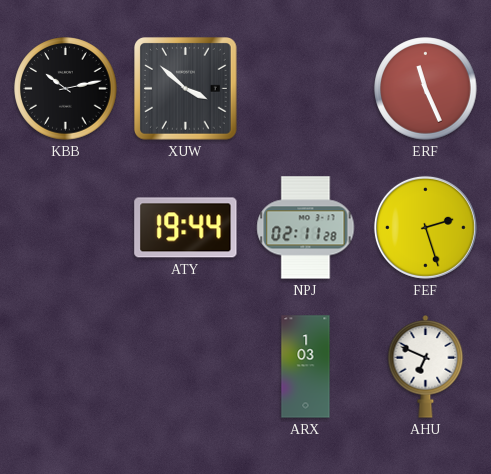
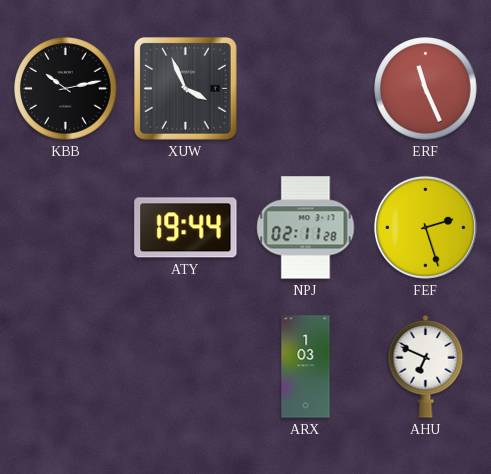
XUW: 3:52 -> 3:56
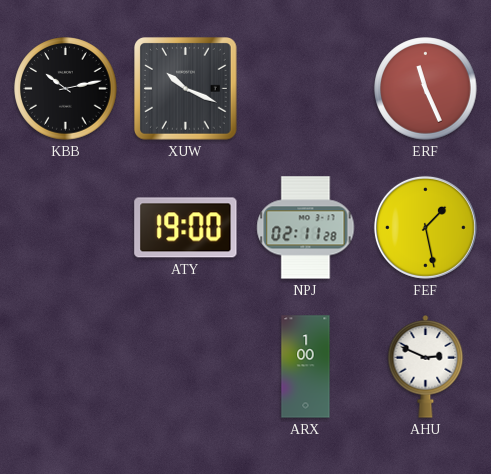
XUW: 3:56 -> 10:19
ATY: 19:44 -> 19:00
FEF: 2:27 -> 1:28
ARX: 1:03 -> 1:00
AHU: 6:49 -> 2:49
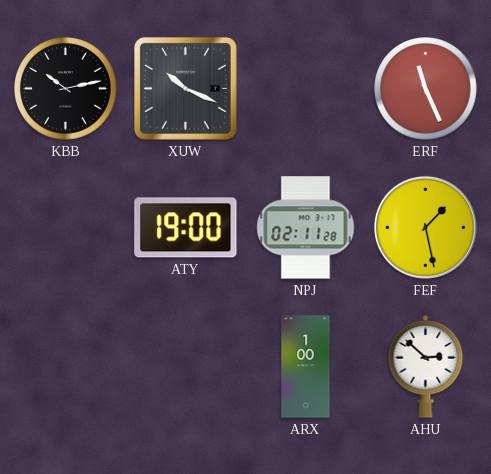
AHU: 2:49 -> 2:52
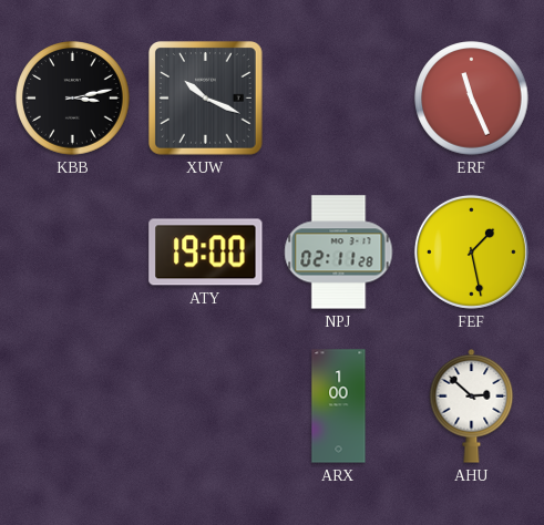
KBB: 10:13 -> 3:13
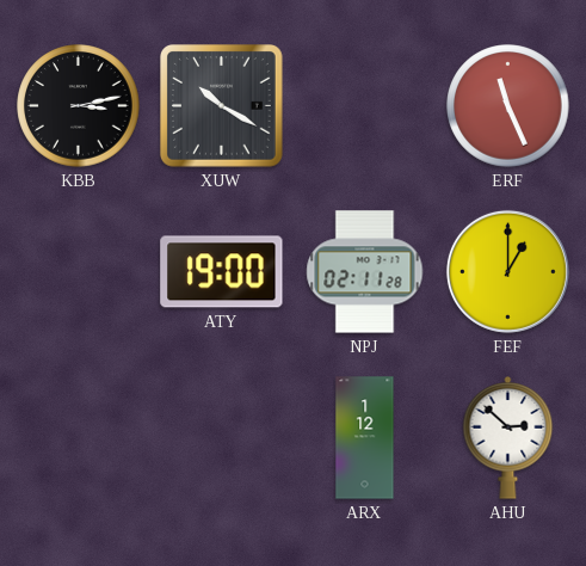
XUW: 10:19 -> 10:20
FEF: 1:28 -> 1:00
ARX: 1:00 -> 1:12
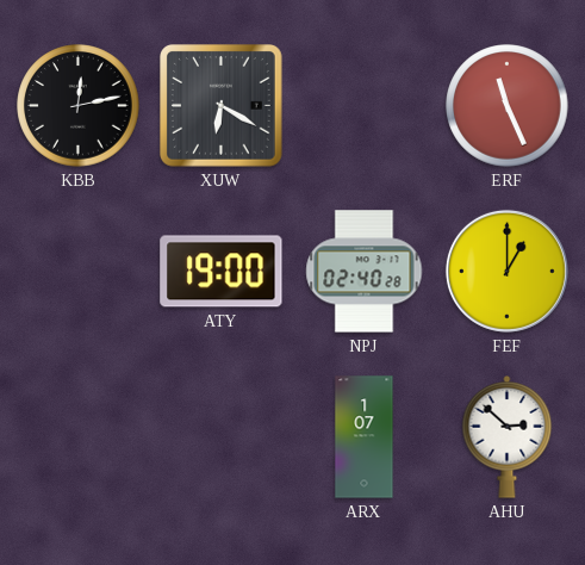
KBB: 3:13 -> 12:13
XUW: 10:20 -> 6:20
NPJ: 02:11 -> 02:40
ARX: 1:12 -> 1:07
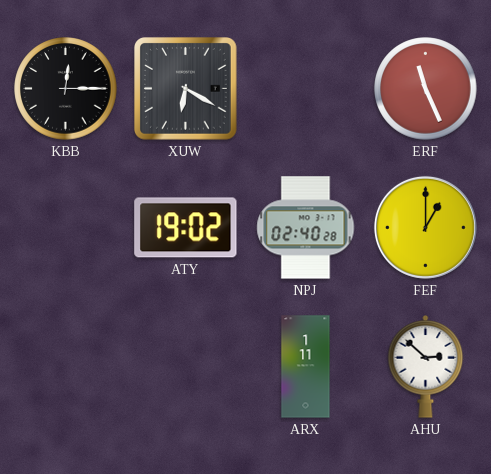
KBB: 12:13 -> 12:15
ATY: 19:00 -> 19:02
ARX: 1:07 -> 1:11
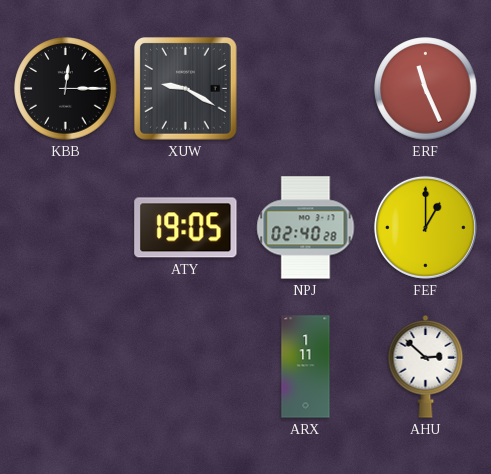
XUW: 6:20 -> 9:20
ATY: 19:02 -> 19:05
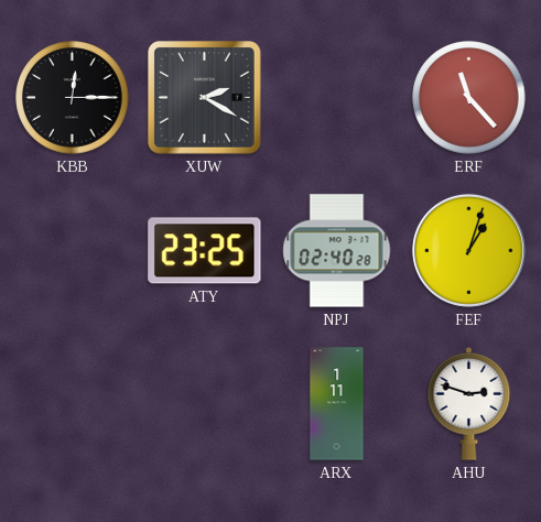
XUW: 9:20 -> 2:20
ERF: 11:26 -> 11:23
ATY: 19:05 -> 23:25
FEF: 1:00 -> 1:03
AHU: 2:52 -> 2:48
